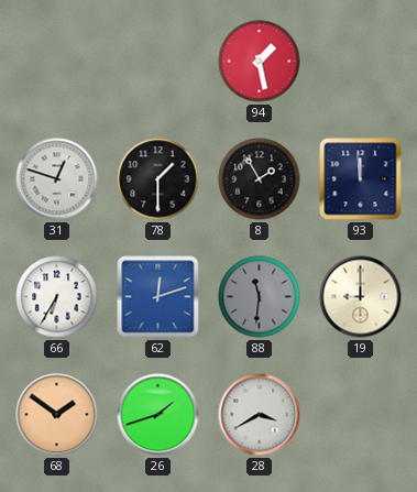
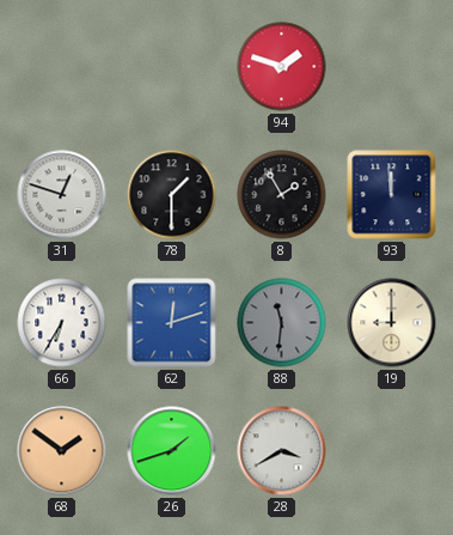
94: 1:28 -> 1:48
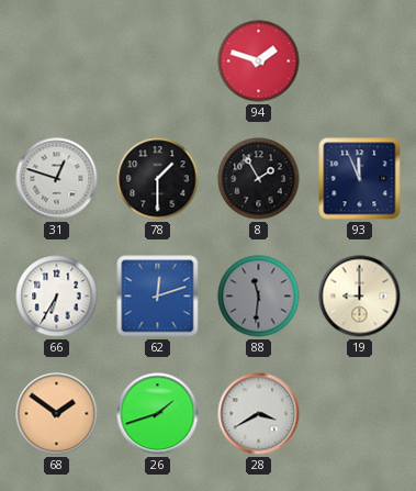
93: 11:59 -> 11:56
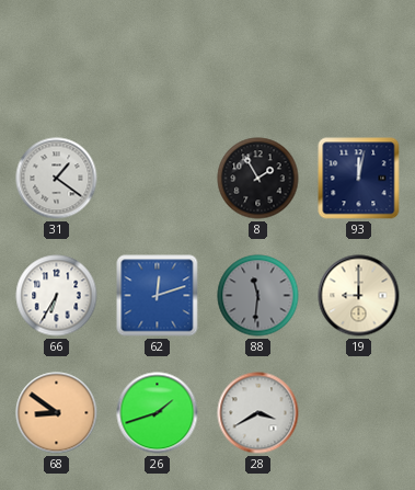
94: 1:48 -> none
31: 12:48 -> 1:21
78: 1:30 -> none
93: 11:56 -> 12:02
68: 1:51 -> 8:51
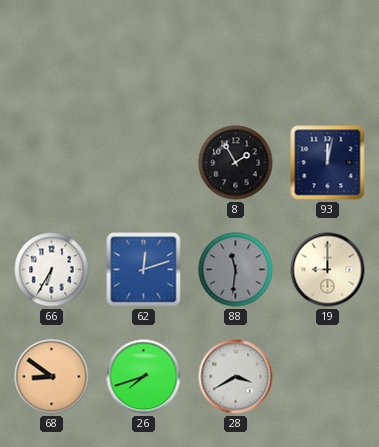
31: 1:21 -> none
26: 1:42 -> 7:42
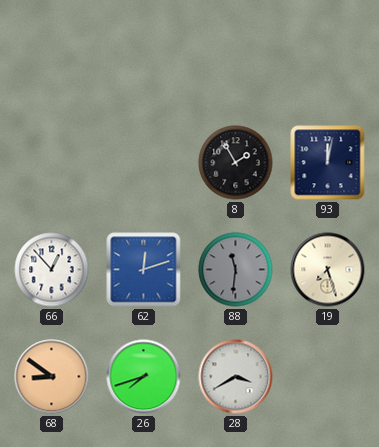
66: 6:35 -> 12:53
19: 9:00 -> 7:27
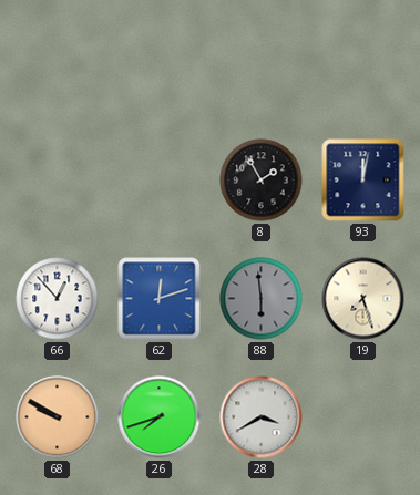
88: 11:31 -> 5:59
68: 8:51 -> 9:50
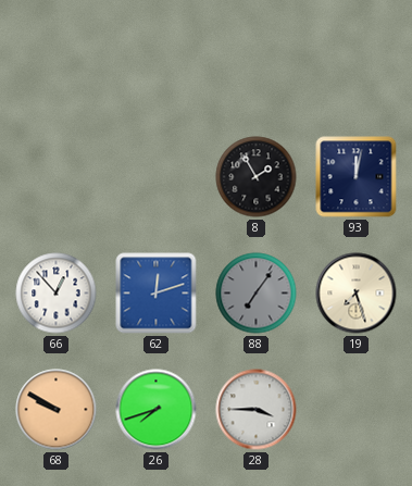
88: 5:59 -> 7:06
28: 3:40 -> 3:45
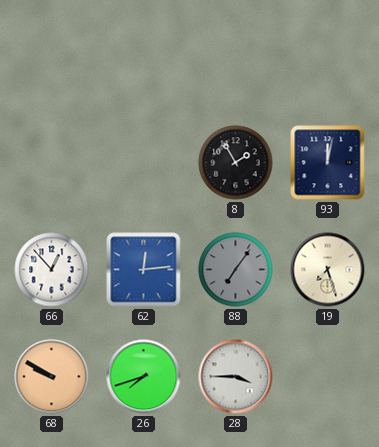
62: 12:12 -> 12:14
